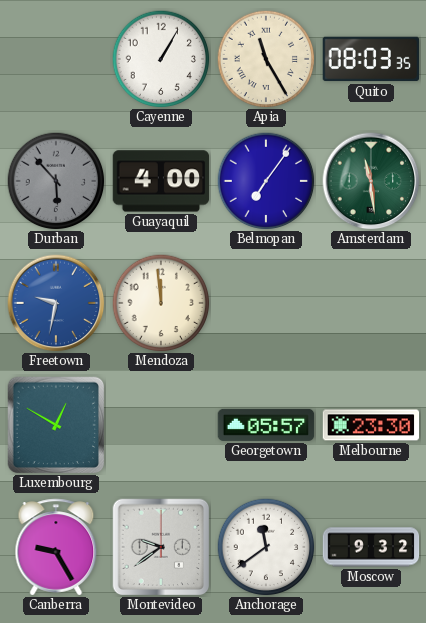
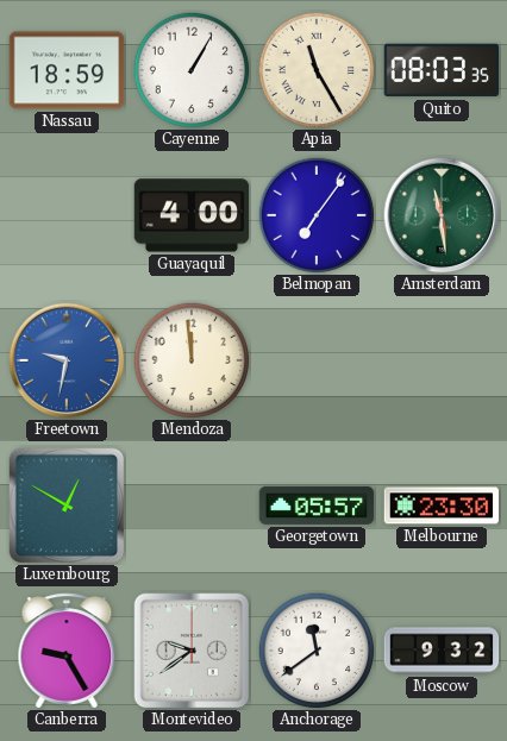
Nassau: none -> 18:59
Durban: 5:53 -> none
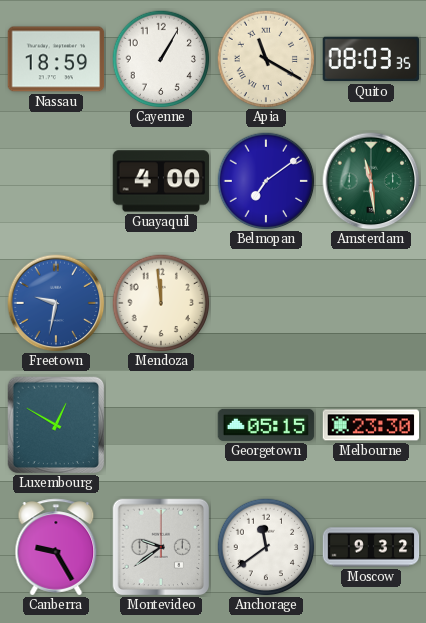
Apia: 11:25 -> 11:20
Belmopan: 7:06 -> 7:09
Georgetown: 05:57 -> 05:15
